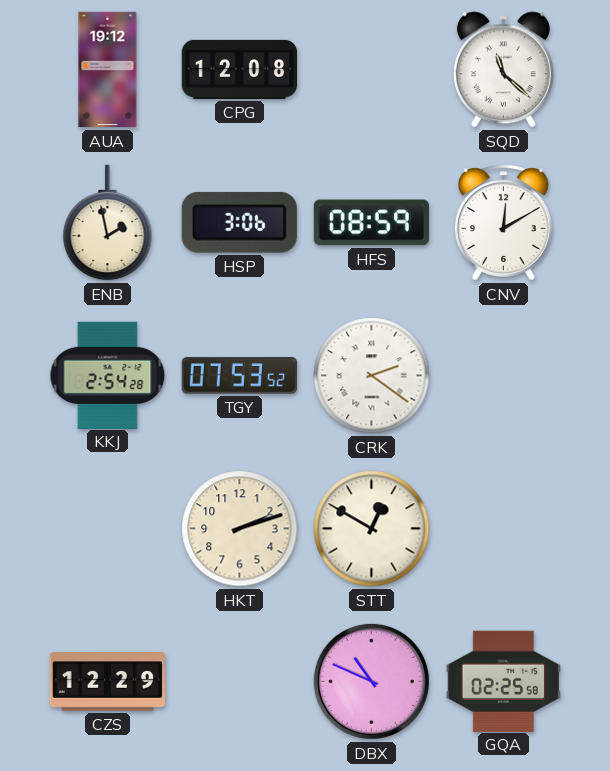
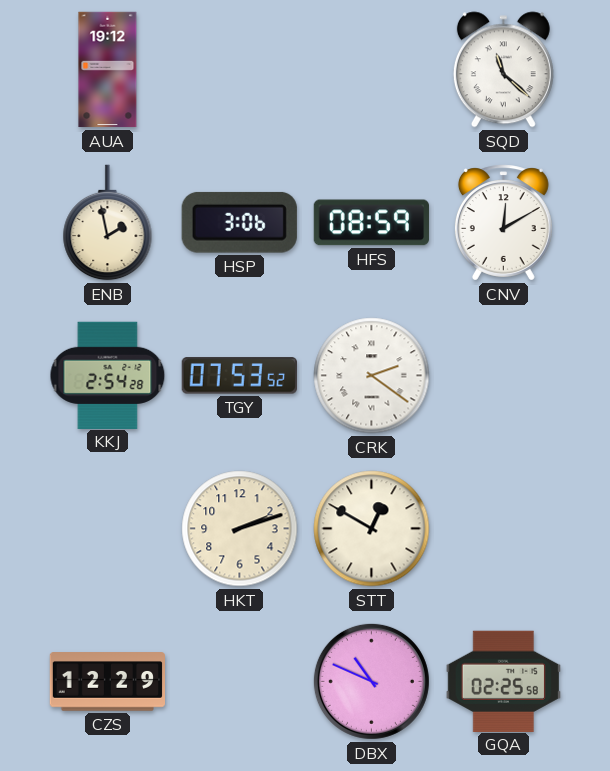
CPG: 12:08 -> none
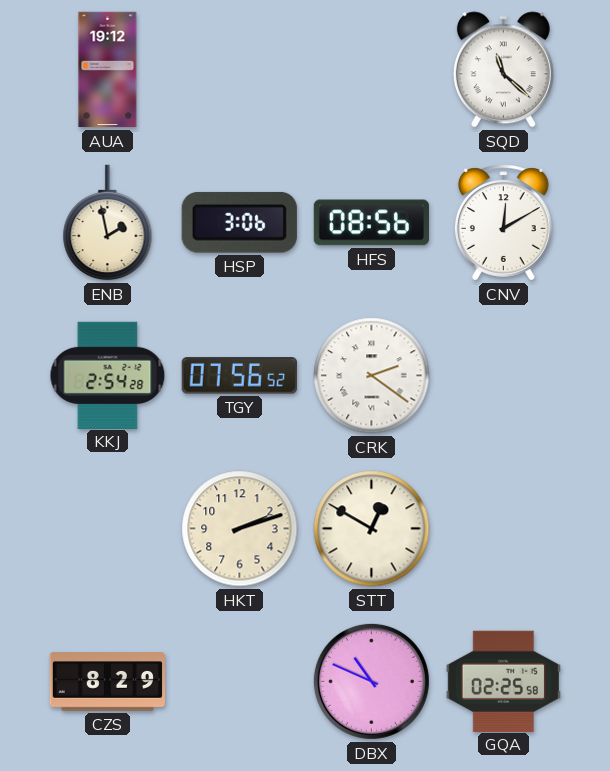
HFS: 08:59 -> 08:56
TGY: 07:53 -> 07:56
CZS: 12:29 -> 8:29
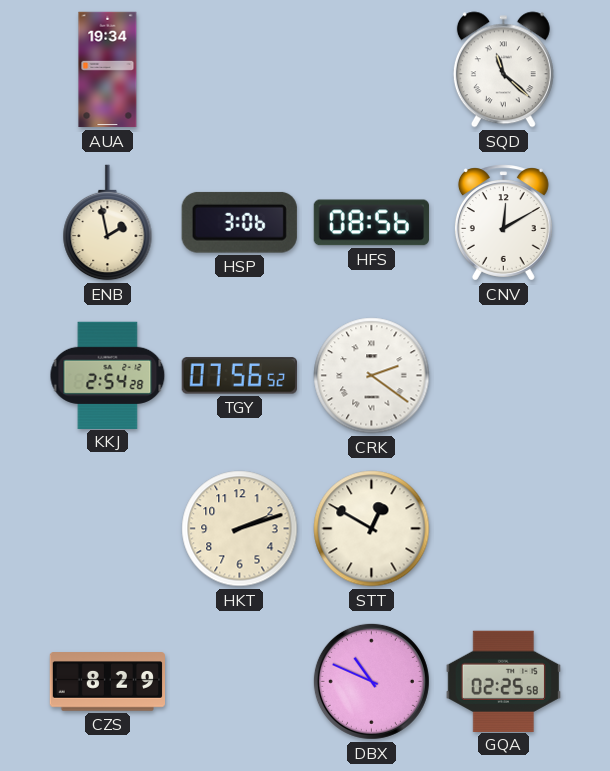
AUA: 19:12 -> 19:34
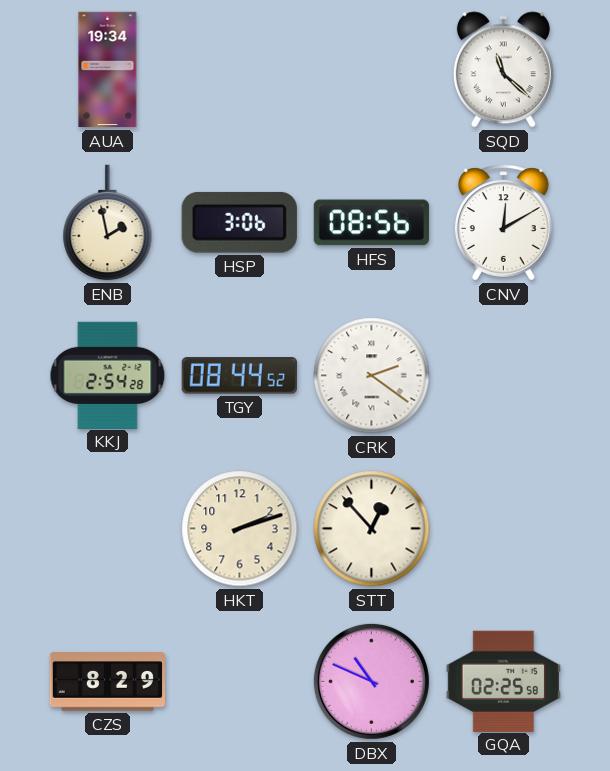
TGY: 07:56 -> 08:44
STT: 12:50 -> 12:53
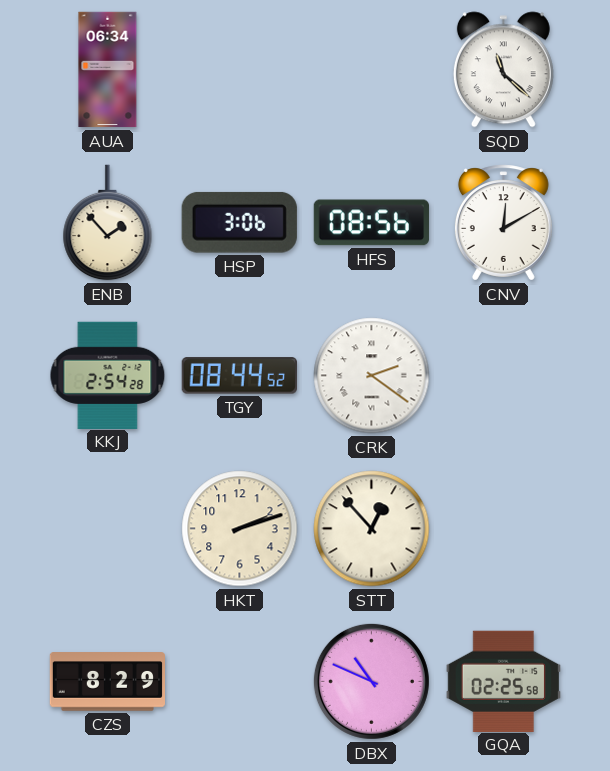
AUA: 19:34 -> 06:34
ENB: 1:58 -> 1:53
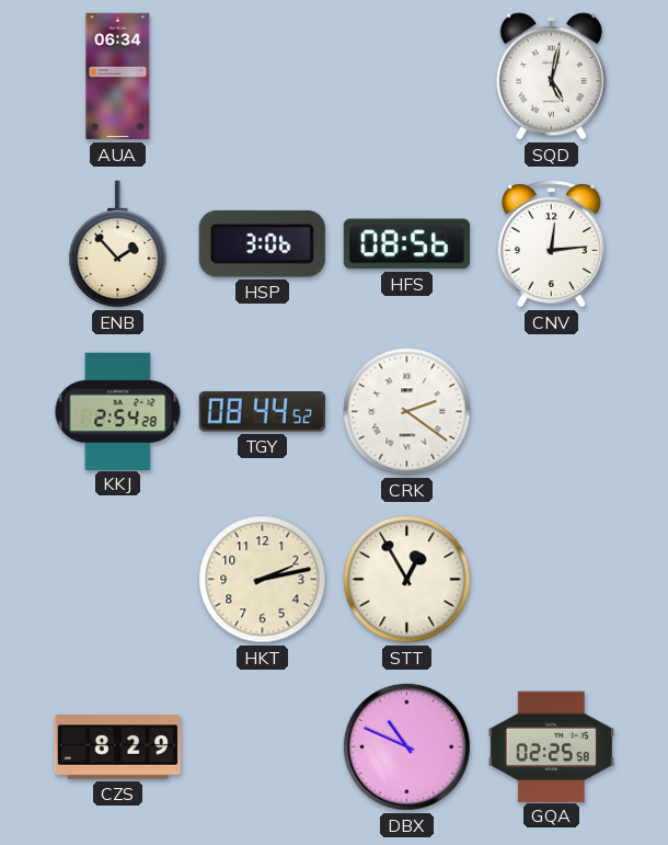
SQD: 11:22 -> 5:02
CNV: 12:10 -> 12:14
HKT: 2:12 -> 2:13
STT: 12:53 -> 12:55
